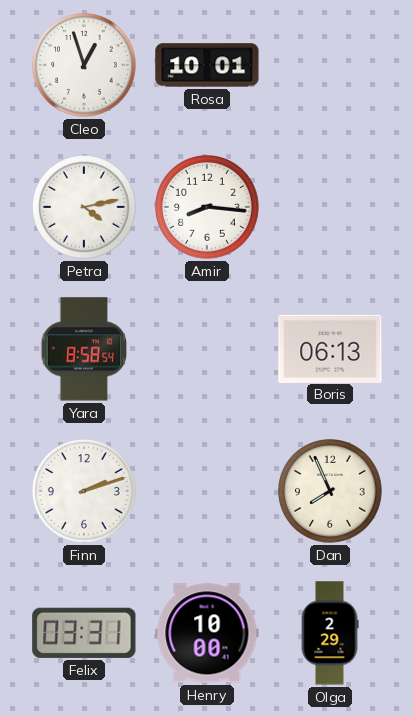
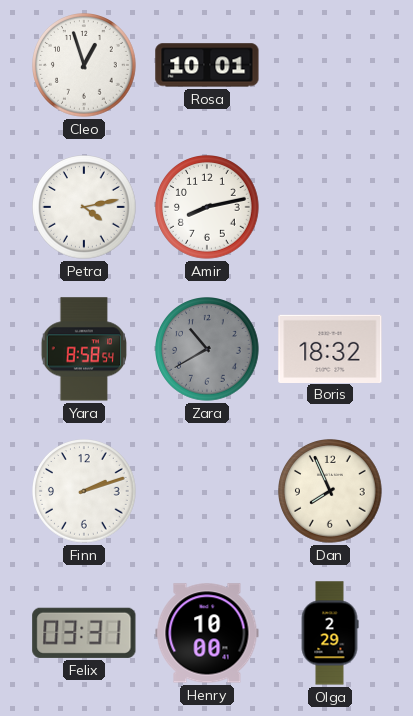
Amir: 8:16 -> 8:13
Zara: none -> 10:40
Boris: 06:13 -> 18:32
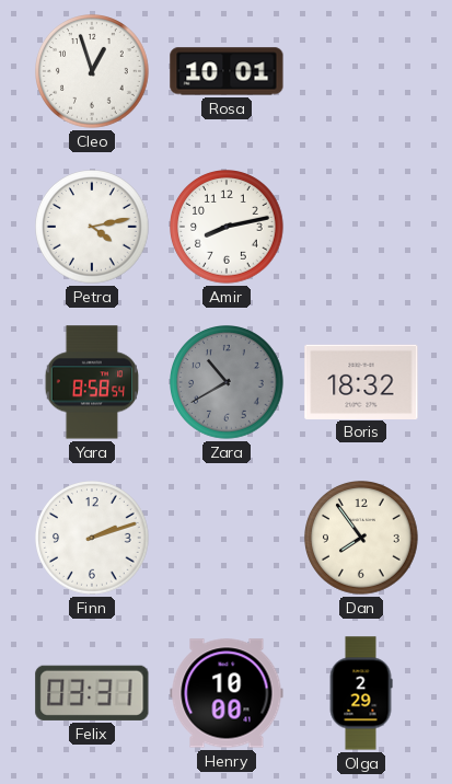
Dan: 7:56 -> 7:54
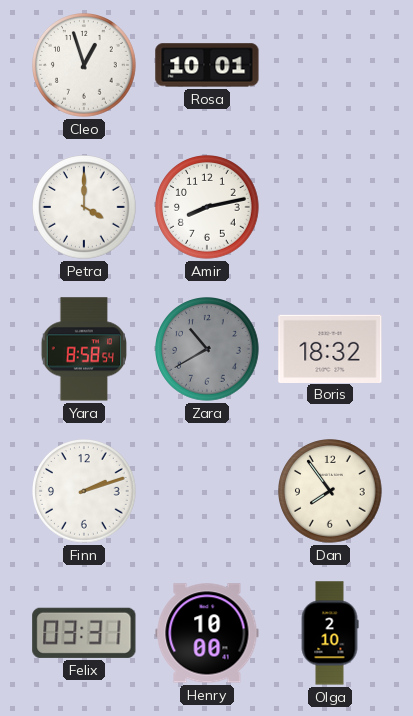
Petra: 4:13 -> 4:00
Olga: 2:29 -> 2:10
